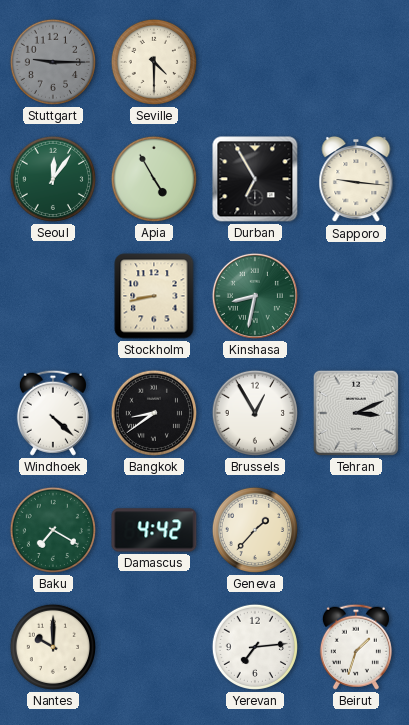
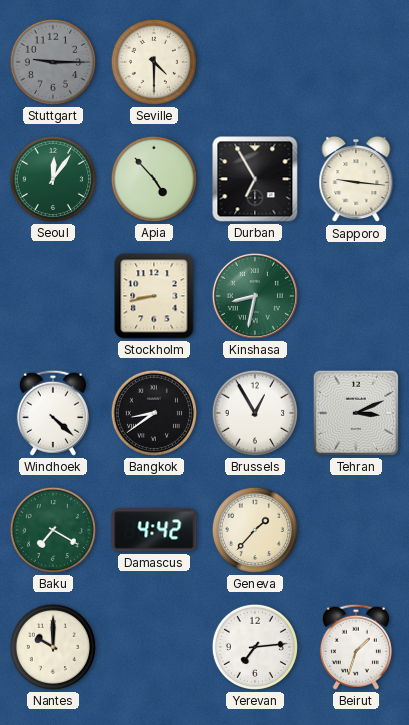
Apia: 4:55 -> 4:53
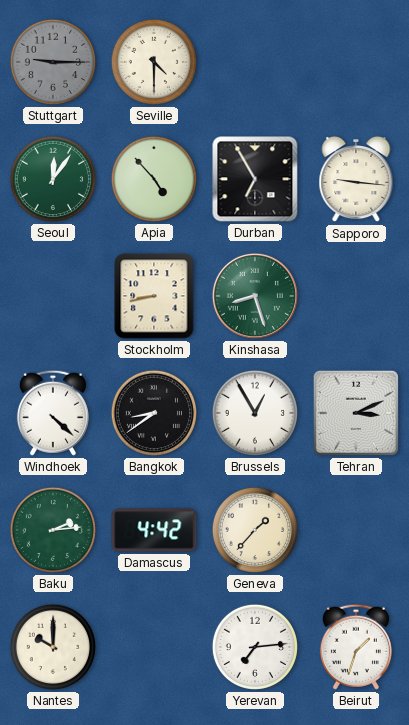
Kinshasa: 8:32 -> 8:27
Baku: 7:20 -> 2:14
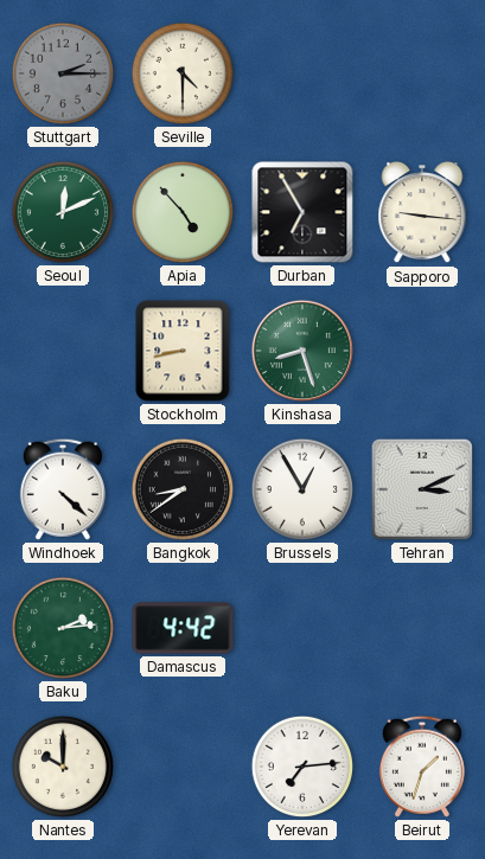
Stuttgart: 9:15 -> 2:15
Seoul: 12:06 -> 12:11
Geneva: 1:37 -> none
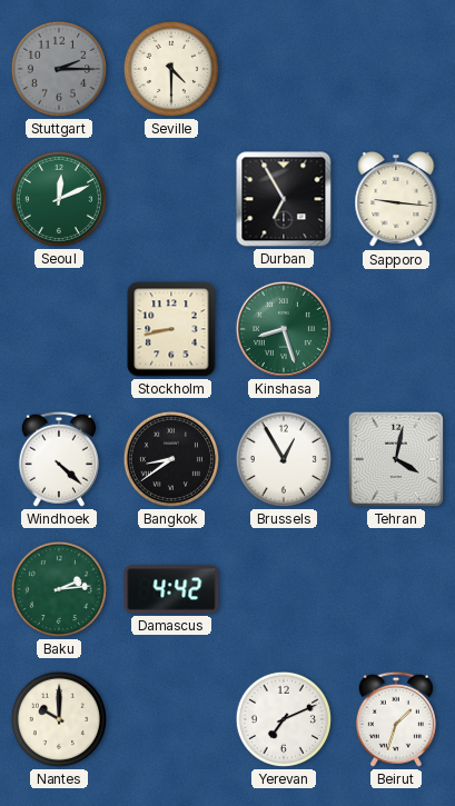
Apia: 4:53 -> none
Tehran: 3:11 -> 4:02
Yerevan: 7:14 -> 7:11
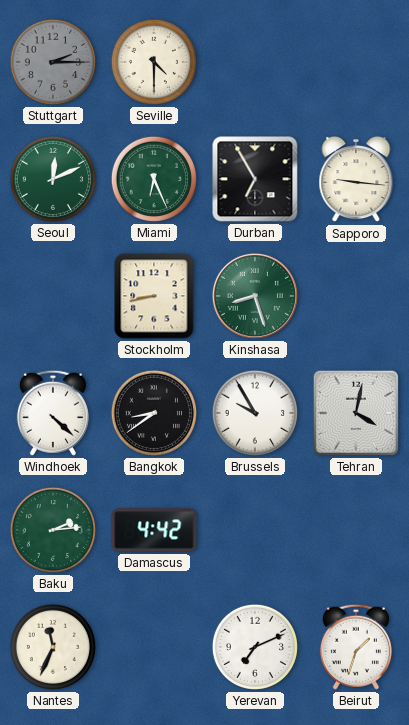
Miami: none -> 6:26
Brussels: 12:55 -> 9:55
Nantes: 10:00 -> 11:34
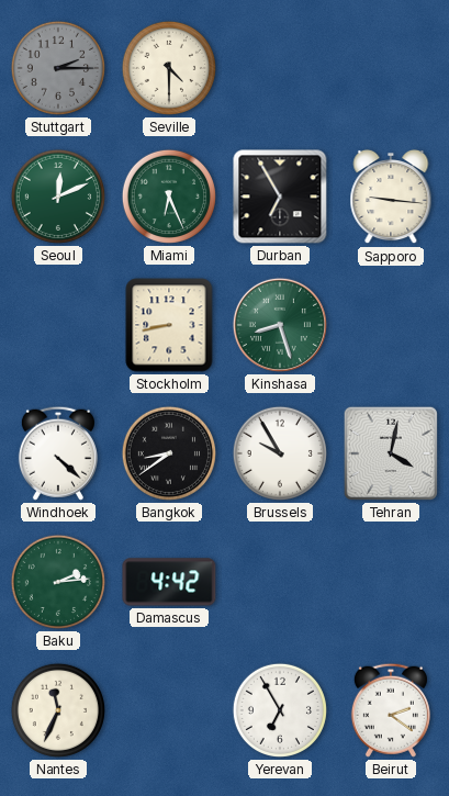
Yerevan: 7:11 -> 6:55
Beirut: 1:33 -> 2:21
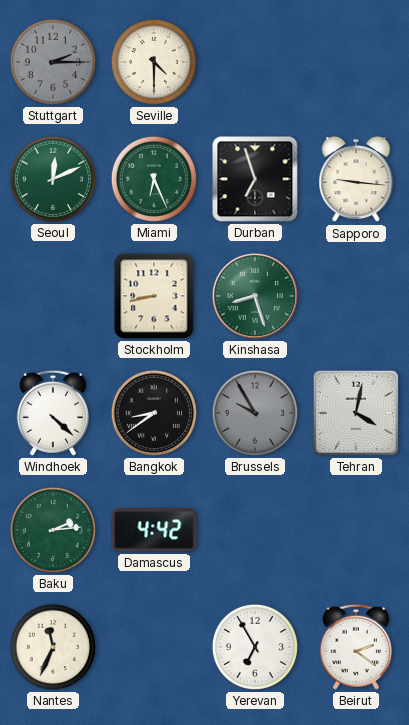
Durban: 6:55 -> 6:57
Brussels dial: white -> grey
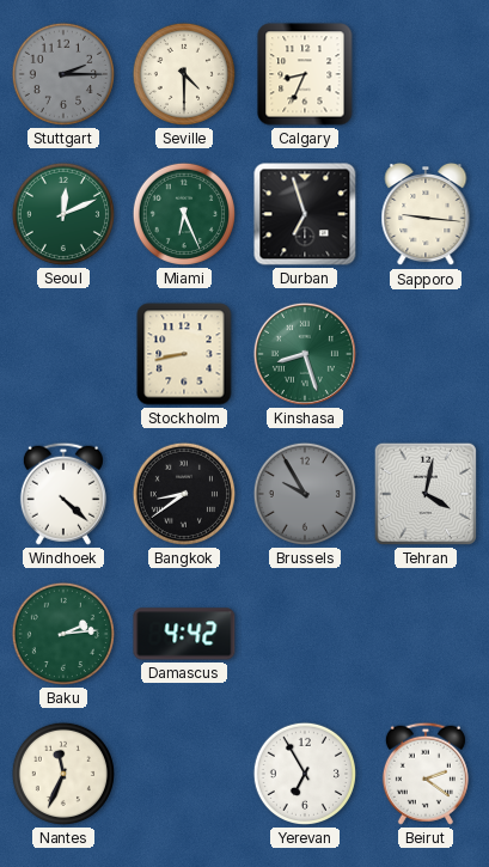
Calgary: none -> 8:34
